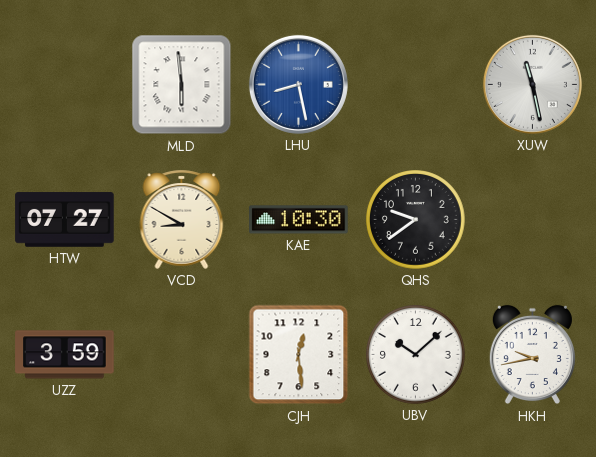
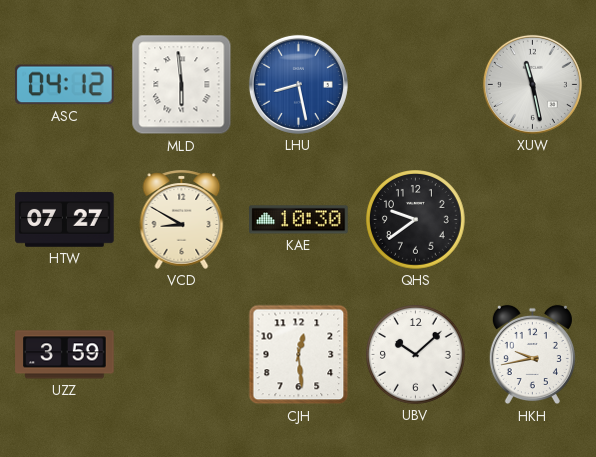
ASC: none -> 04:12
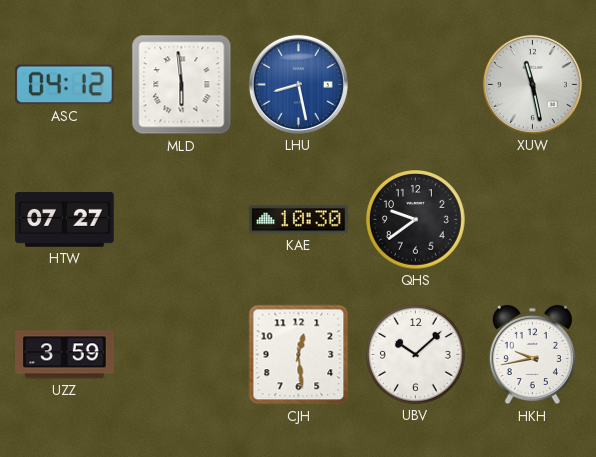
VCD: 8:50 -> none
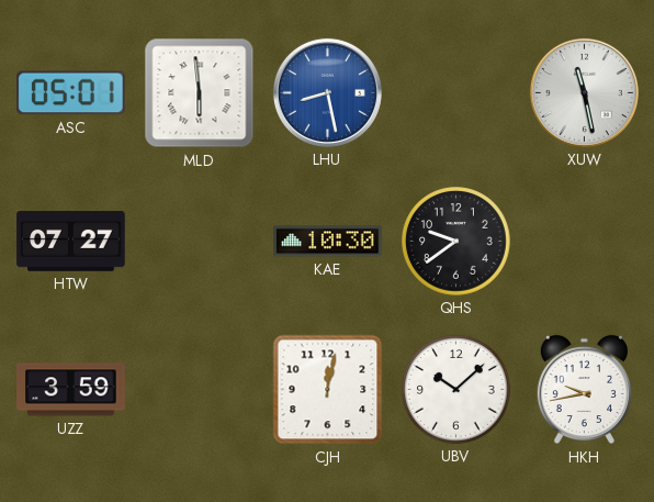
ASC: 04:12 -> 05:01
CJH: 12:29 -> 12:02
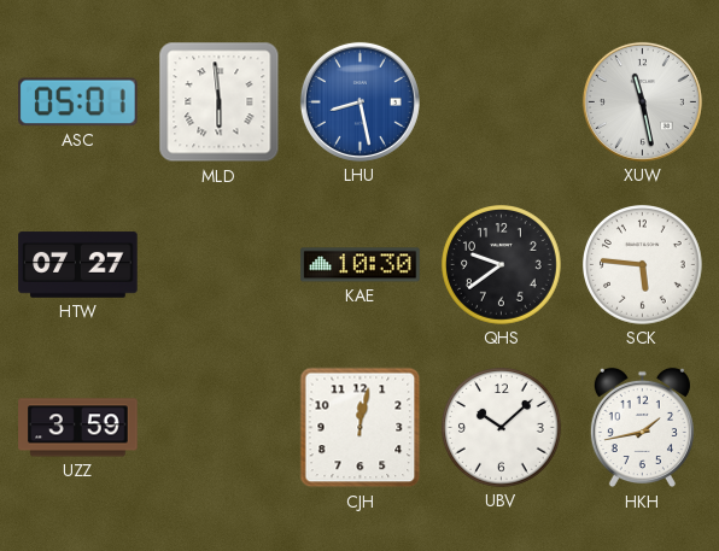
SCK: none -> 5:46
HKH: 9:43 -> 1:43
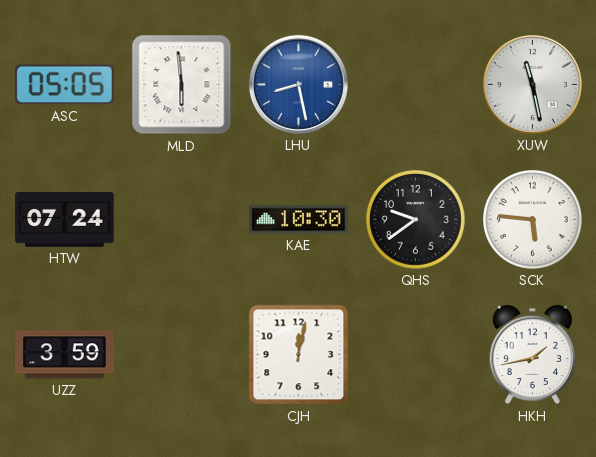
ASC: 05:01 -> 05:05
HTW: 07:27 -> 07:24
UBV: 10:08 -> none
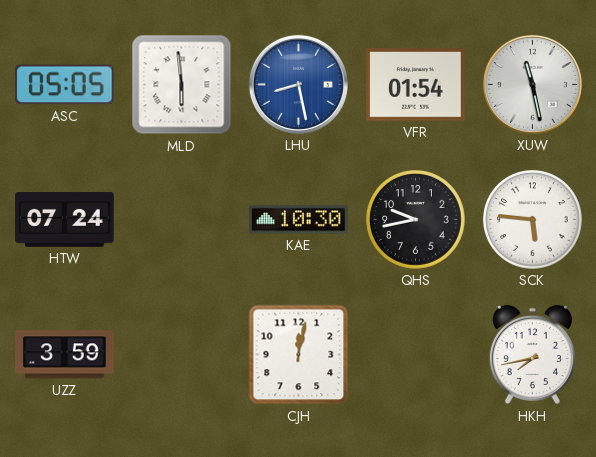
VFR: none -> 01:54
QHS: 9:39 -> 9:43
HKH: 1:43 -> 7:43
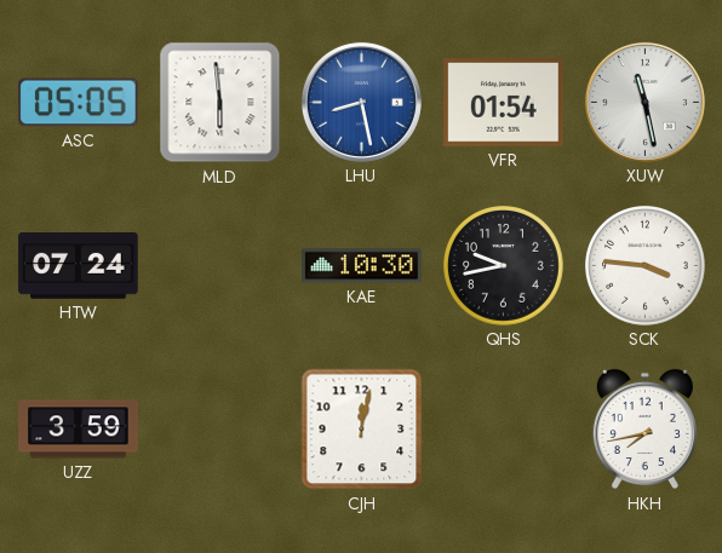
SCK: 5:46 -> 3:46
